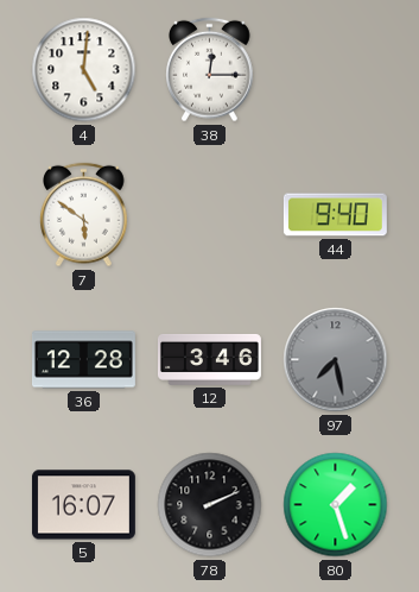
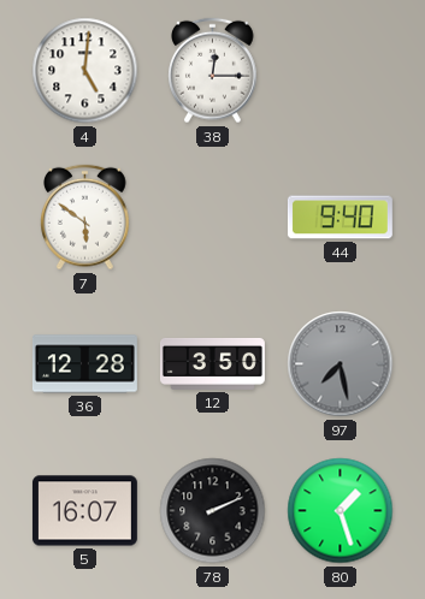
12: 3:46 -> 3:50
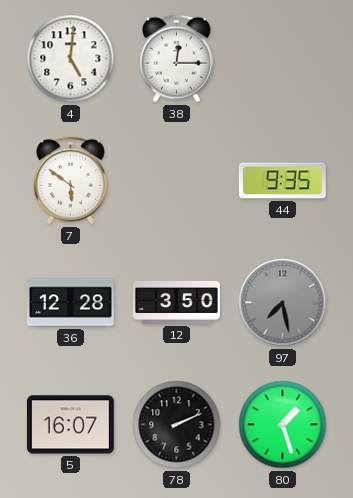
44: 9:40 -> 9:35
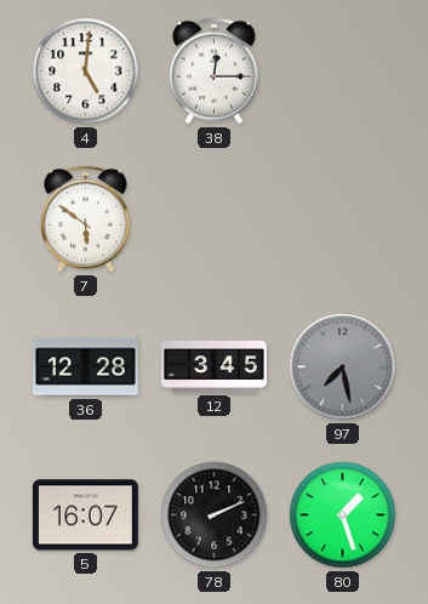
44: 9:35 -> none
12: 3:50 -> 3:45
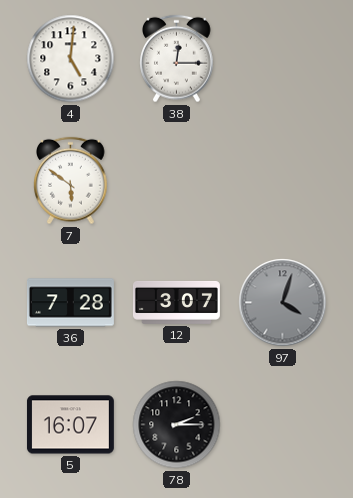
36: 12:28 -> 7:28
12: 3:45 -> 3:07
97: 7:28 -> 4:03
78: 2:11 -> 2:15
80: 1:27 -> none
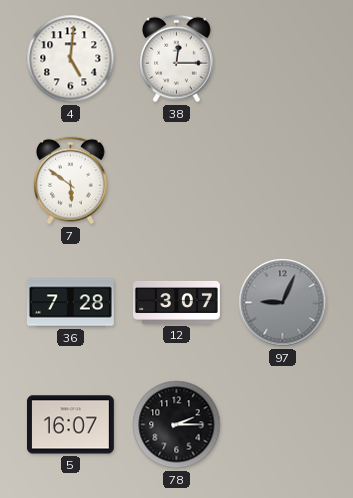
97: 4:03 -> 9:04
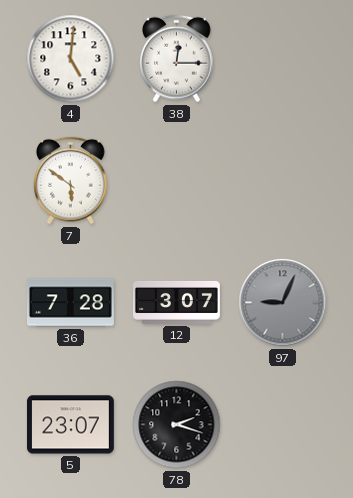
5: 16:07 -> 23:07
78: 2:15 -> 2:18
